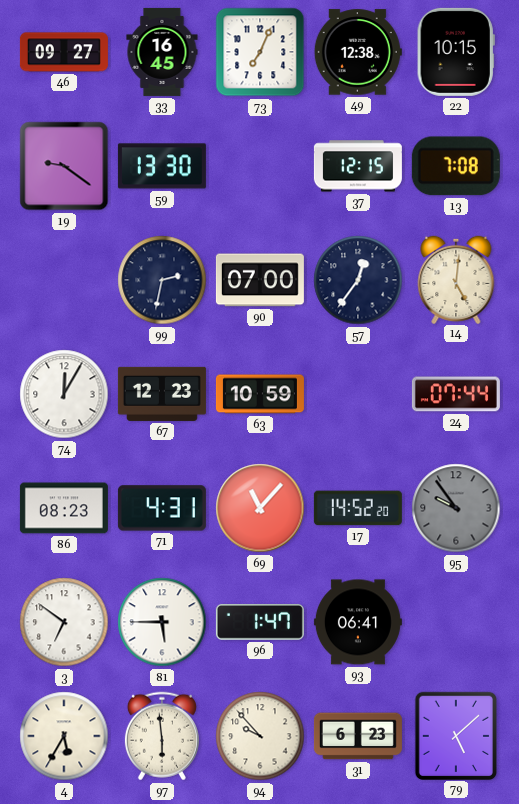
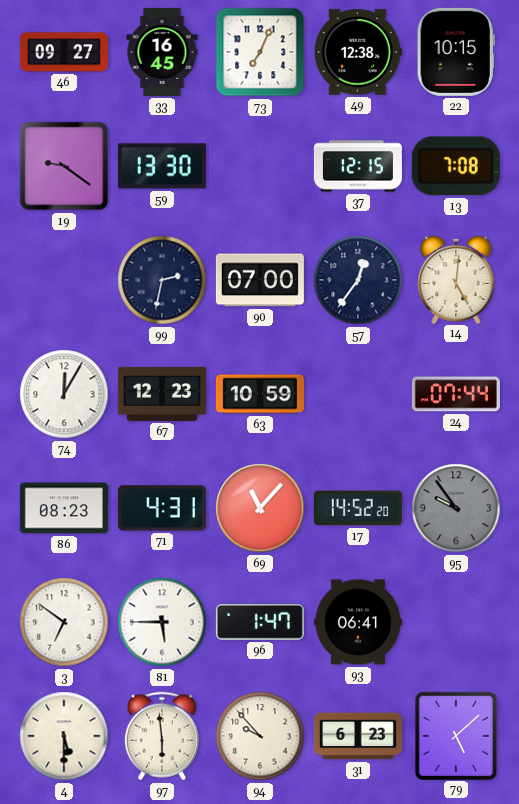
4: 5:35 -> 5:30
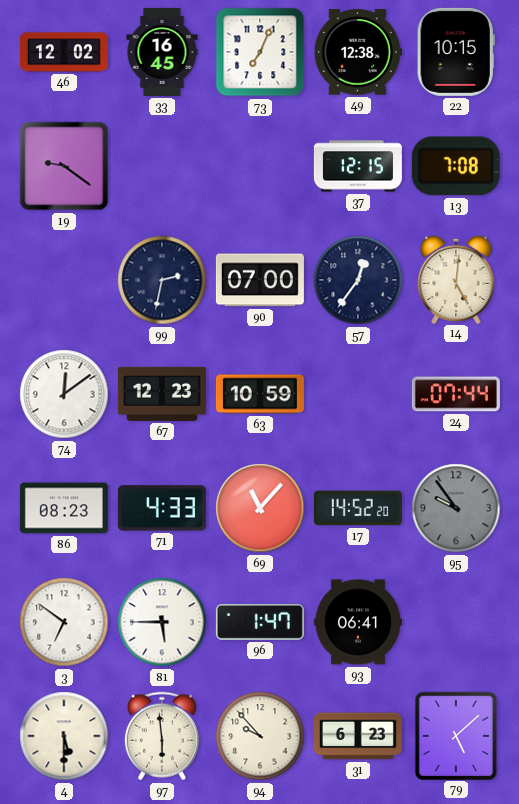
46: 09:27 -> 12:02
59: 13:30 -> none
74: 12:05 -> 12:09
71: 4:31 -> 4:33
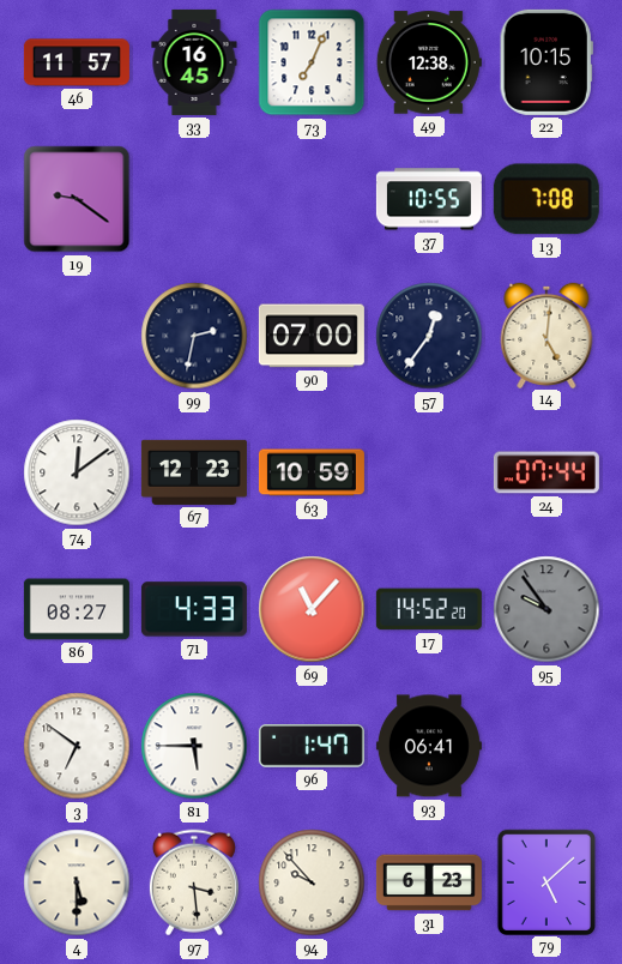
46: 12:02 -> 11:57
37: 12:15 -> 10:55
86: 08:23 -> 08:27
97: 5:59 -> 3:29
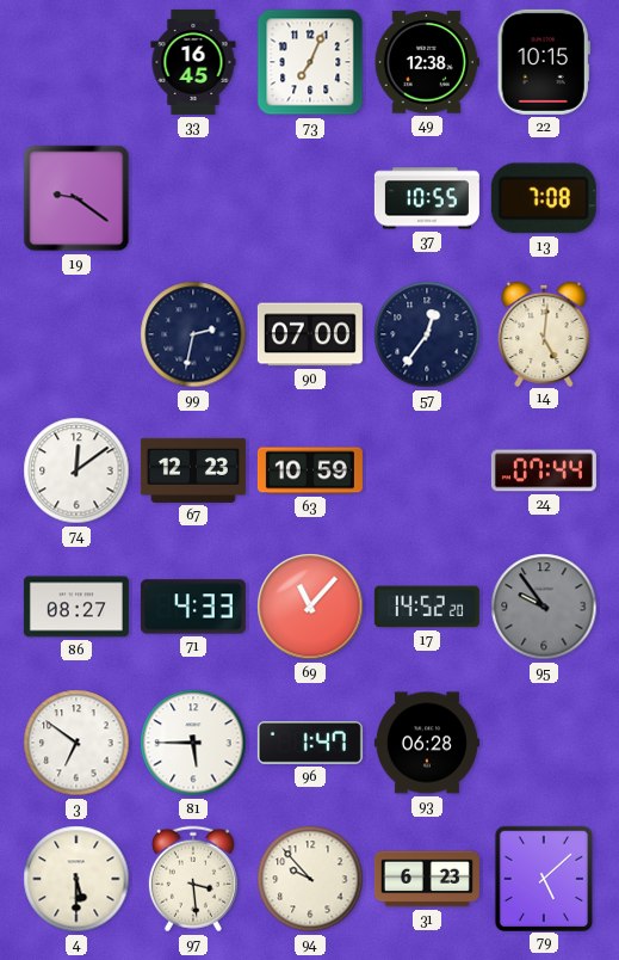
46: 11:57 -> none
93: 06:41 -> 06:28
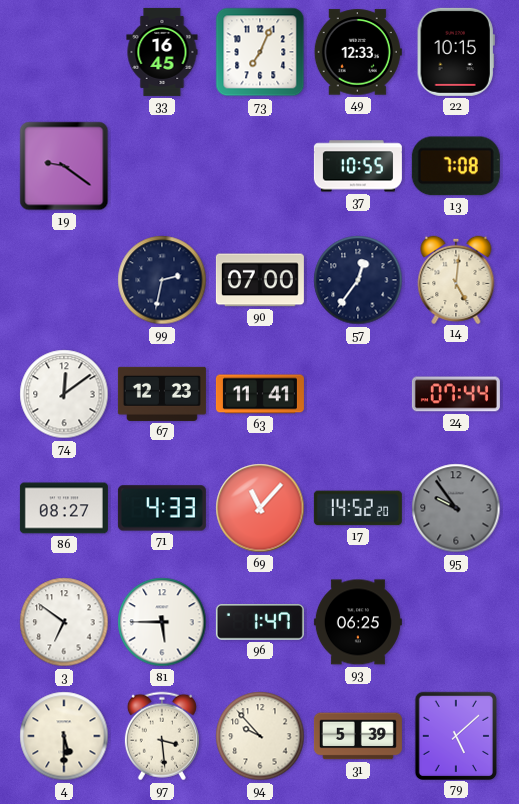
49: 12:38 -> 12:33
63: 10:59 -> 11:41
93: 06:28 -> 06:25
31: 6:23 -> 5:39
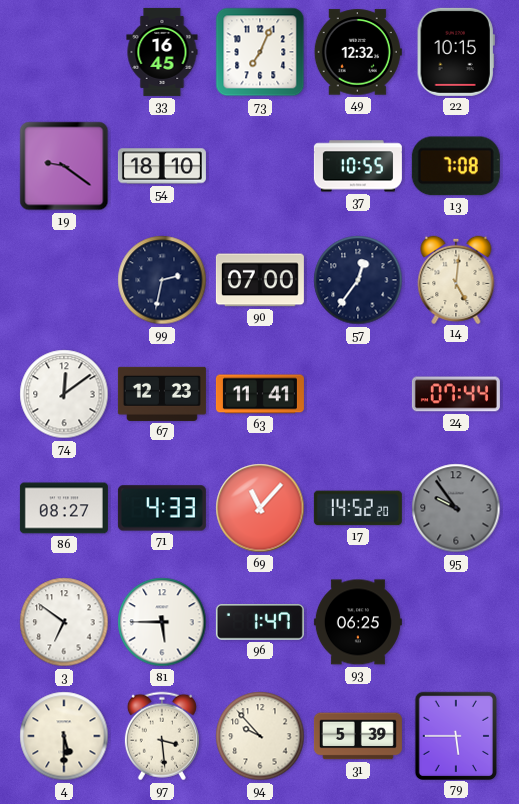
49: 12:33 -> 12:32
54: none -> 18:10
79: 5:08 -> 5:45
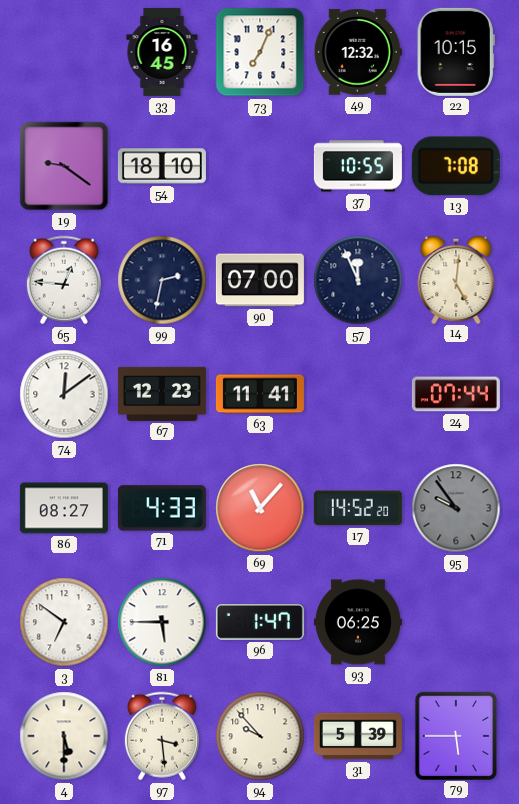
65: none -> 12:46
57: 12:36 -> 11:56
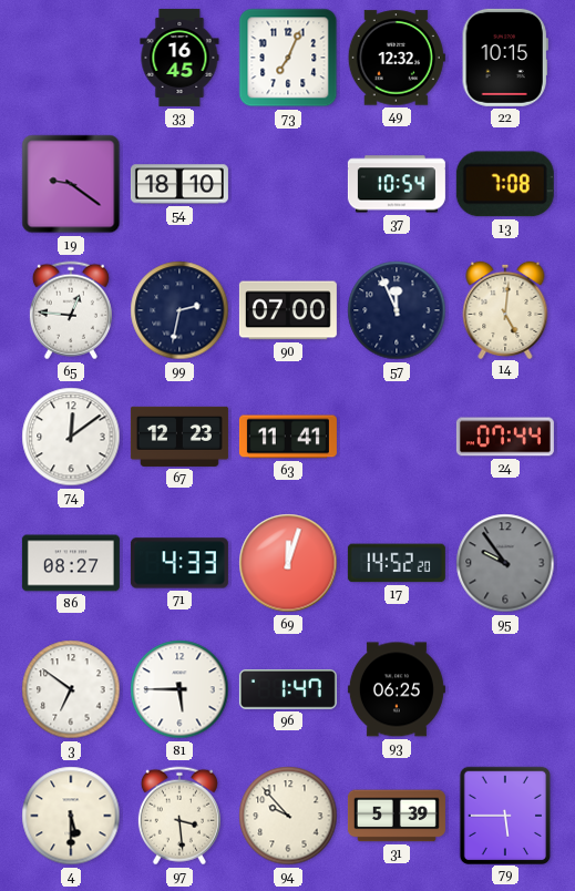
37: 10:55 -> 10:54
69: 11:07 -> 12:03
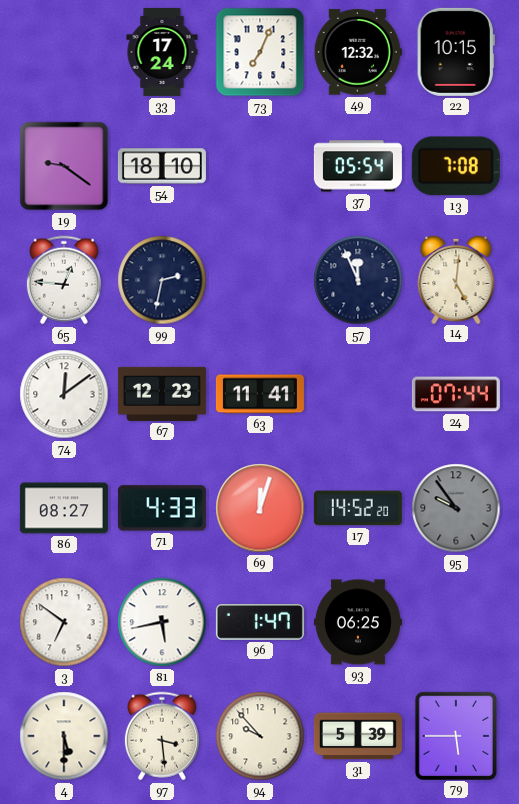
33: 16:45 -> 17:24
37: 10:54 -> 05:54
90: 07:00 -> none
81: 5:45 -> 5:43
